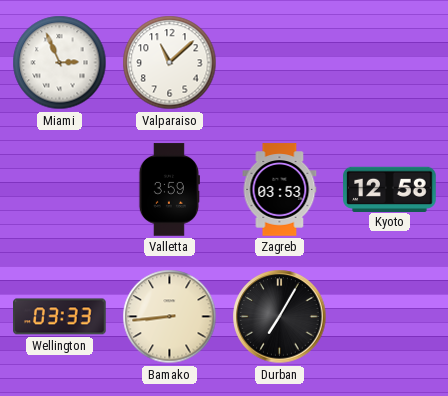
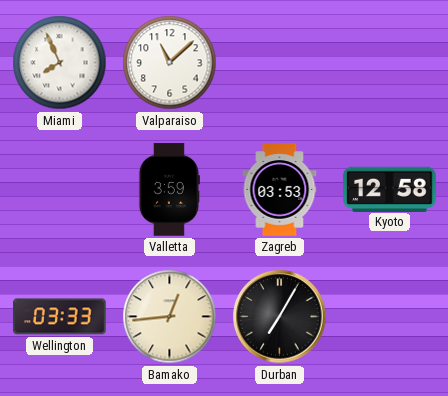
Miami: 2:56 -> 7:56
Bamako: 8:44 -> 12:44
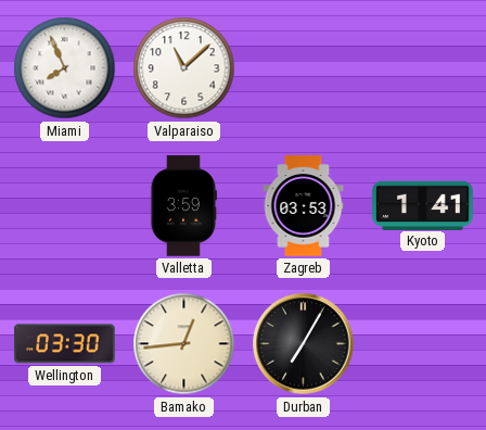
Kyoto: 12:58 -> 1:41
Wellington: 03:33 -> 03:30
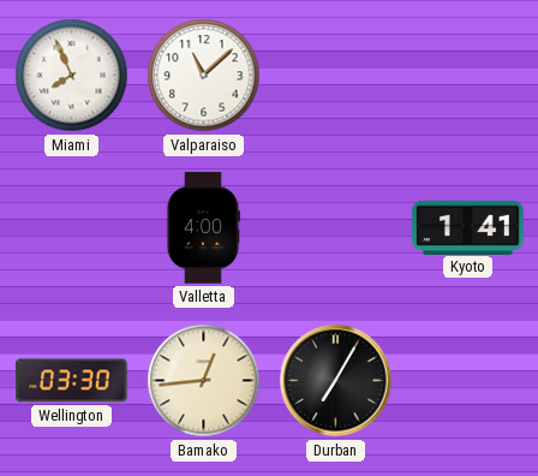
Valletta: 3:59 -> 4:00
Zagreb: 03:53 -> none
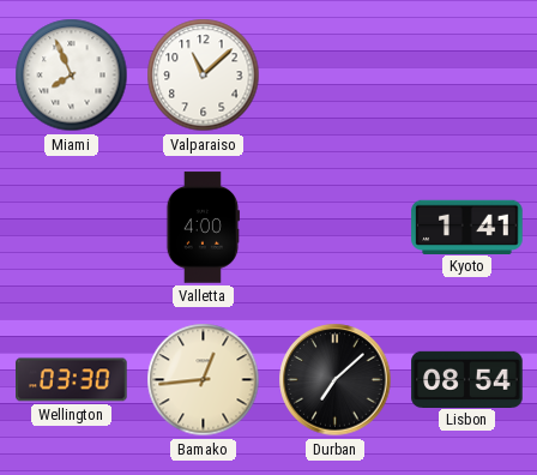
Durban: 7:05 -> 7:08
Lisbon: none -> 08:54
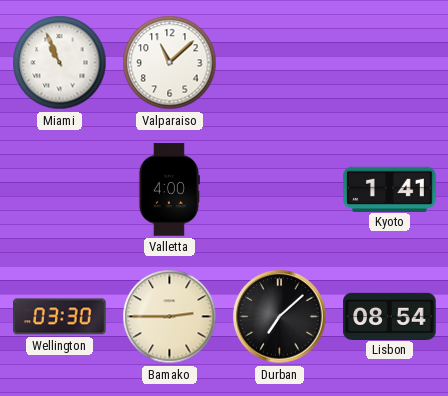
Miami: 7:56 -> 10:56
Bamako: 12:44 -> 2:45
